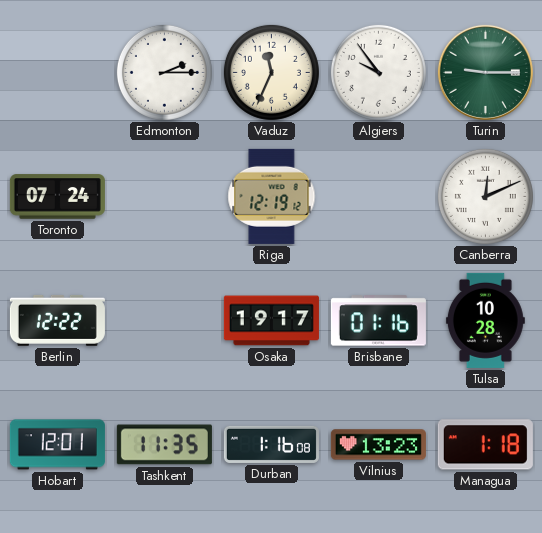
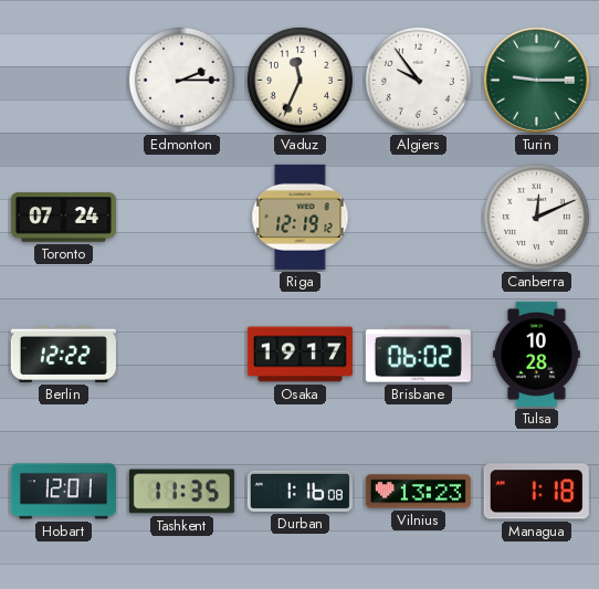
Brisbane: 01:16 -> 06:02
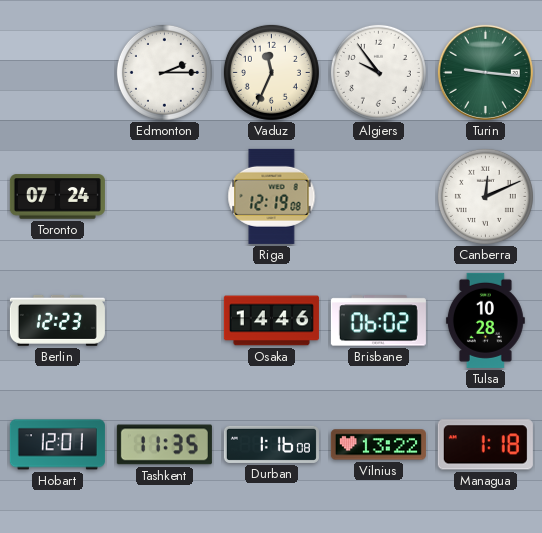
Turin: 9:15 -> 9:16
Riga: 12:19:12 -> 12:19:08
Berlin: 12:22 -> 12:23
Osaka: 19:17 -> 14:46
Vilnius: 13:23 -> 13:22
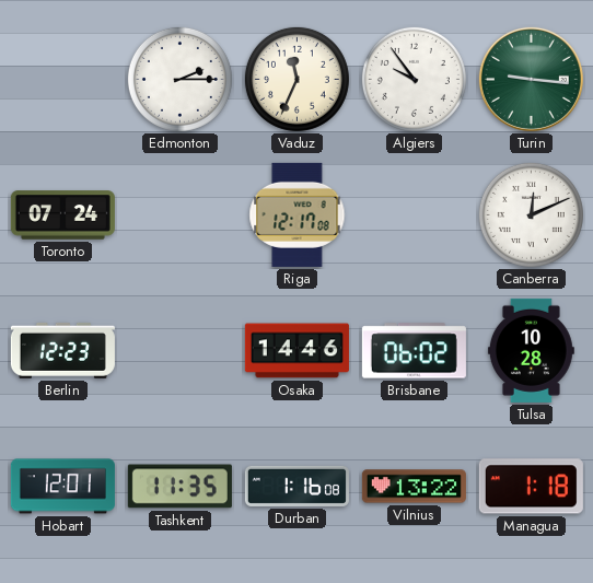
Riga: 12:19 -> 12:17
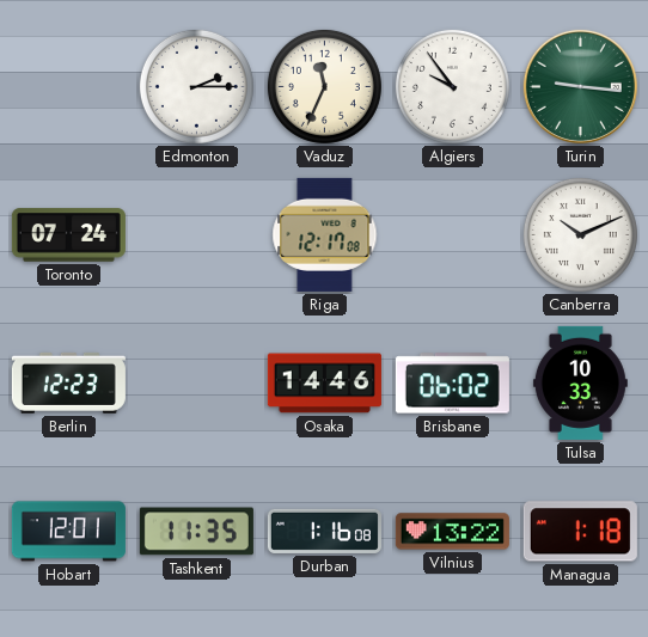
Canberra: 12:11 -> 10:11
Tulsa: 10:28 -> 10:33
